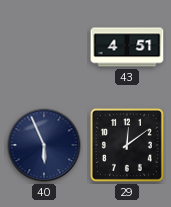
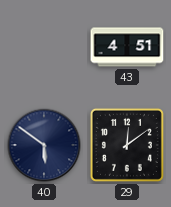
40: 5:56 -> 5:51
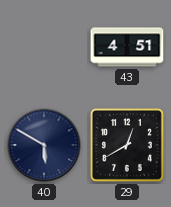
40: 5:51 -> 5:50
29: 12:09 -> 12:40
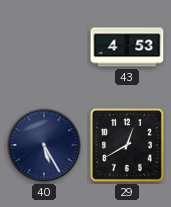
43: 4:51 -> 4:53
40: 5:50 -> 5:25
